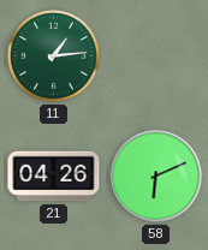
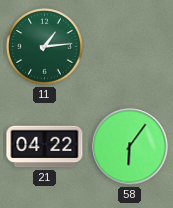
21: 04:26 -> 04:22
58: 6:11 -> 6:06
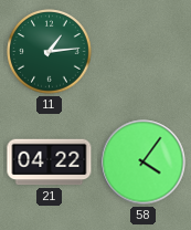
58: 6:06 -> 4:06
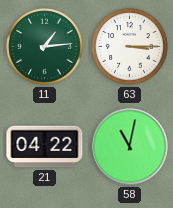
63: none -> 3:15
58: 4:06 -> 11:02
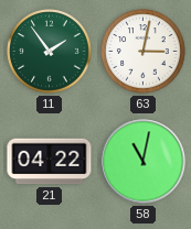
11: 1:14 -> 1:54
63: 3:15 -> 3:02
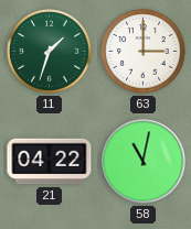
11: 1:54 -> 1:33
63: 3:02 -> 3:00
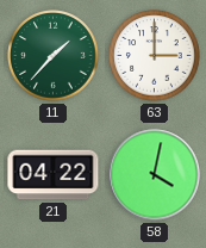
11: 1:33 -> 1:37
58: 11:02 -> 4:02
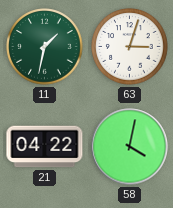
11: 1:37 -> 1:32
63: 3:00 -> 3:03
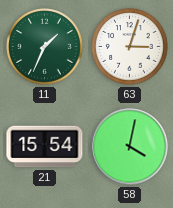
11: 1:32 -> 1:34
21: 04:22 -> 15:54
